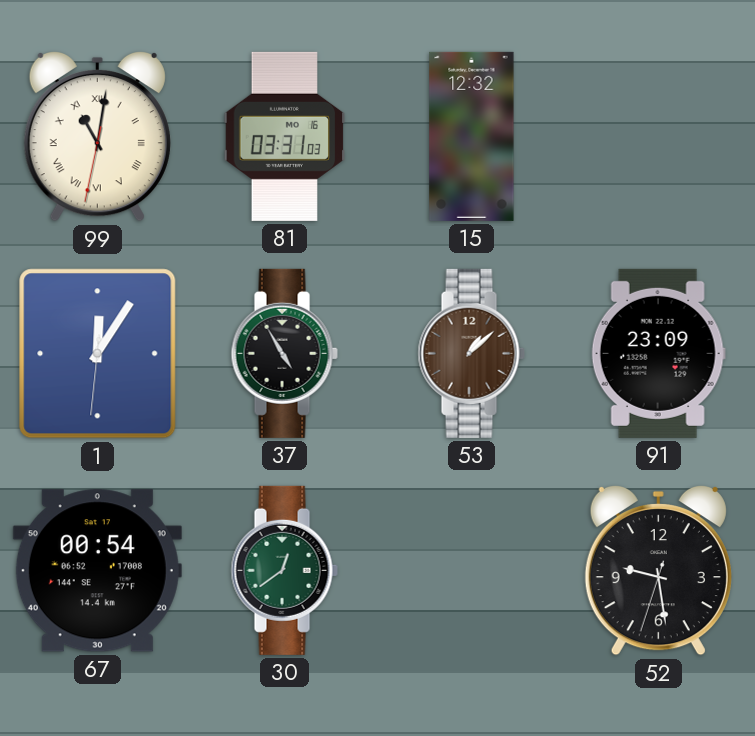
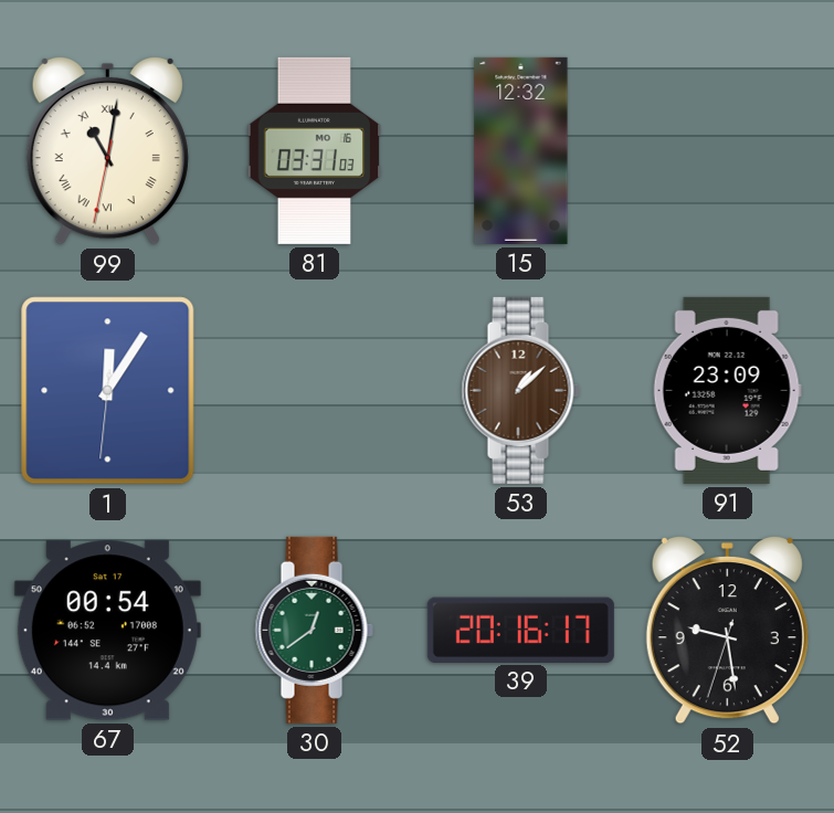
37: 4:55 -> none
39: none -> 20:16
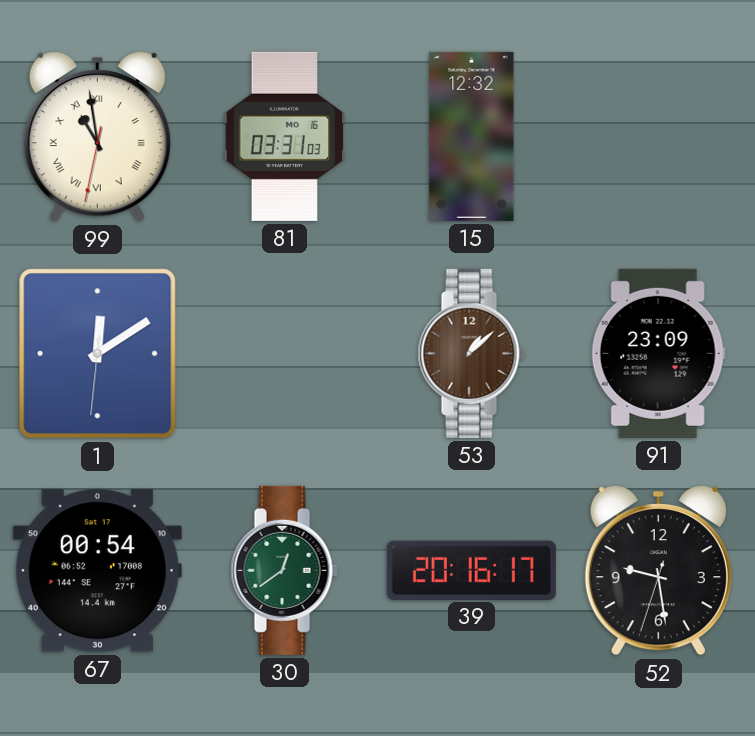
99: 11:01 -> 10:58
1: 12:05 -> 12:09
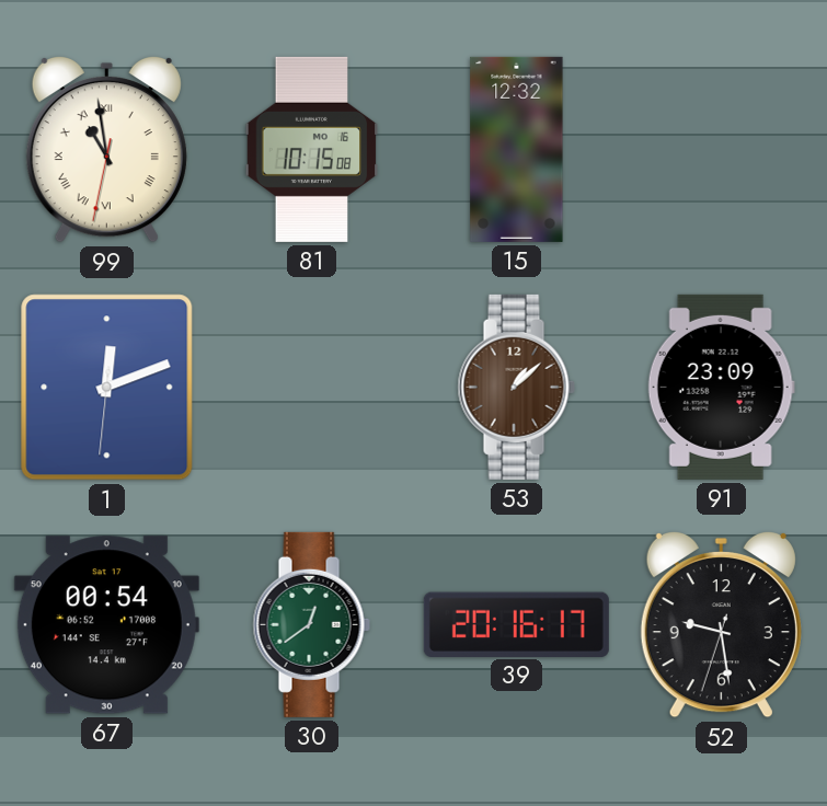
81: 03:31 -> 10:15
1: 12:09 -> 12:11
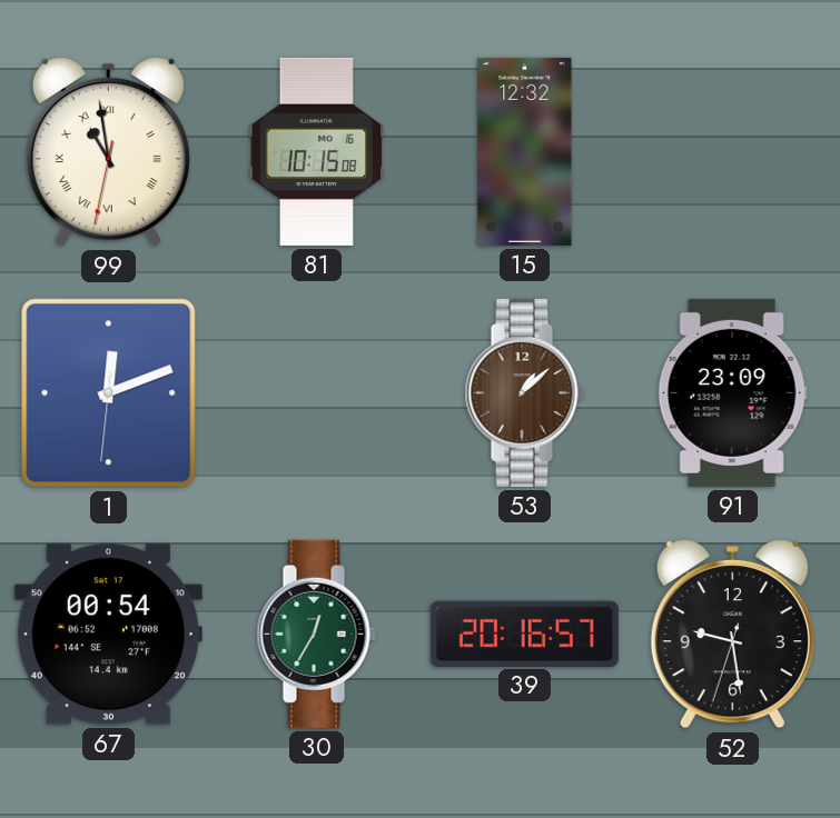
30: 12:39 -> 12:35
39: 20:16:17 -> 20:16:57
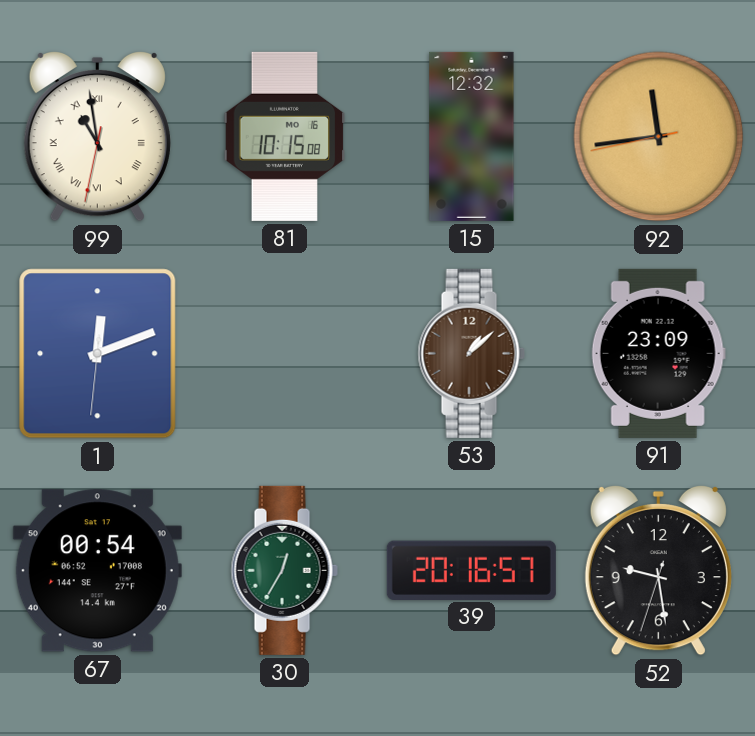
92: none -> 11:43
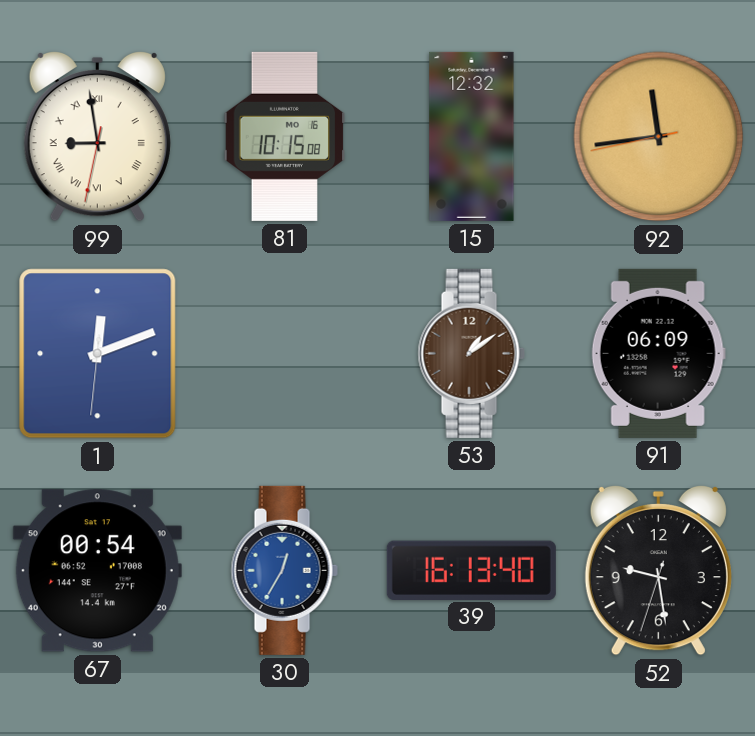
99: 10:58 -> 8:58
53: 1:08 -> 1:09
91: 23:09 -> 06:09
30 dial: green -> blue
39: 20:16 -> 16:13
